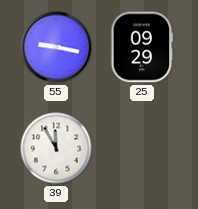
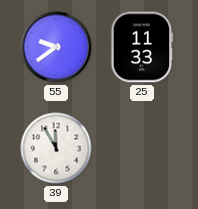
55: 9:17 -> 9:39
25: 09:29 -> 11:33
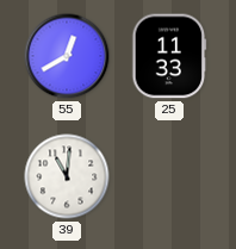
55: 9:39 -> 12:40
39: 11:55 -> 11:01
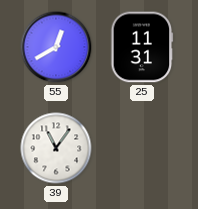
25: 11:33 -> 11:31
39: 11:01 -> 11:06
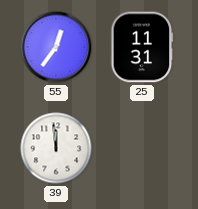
55: 12:40 -> 12:36
39: 11:06 -> 11:59
